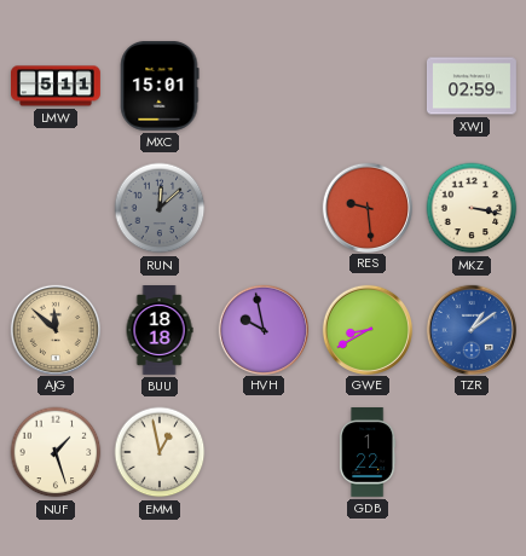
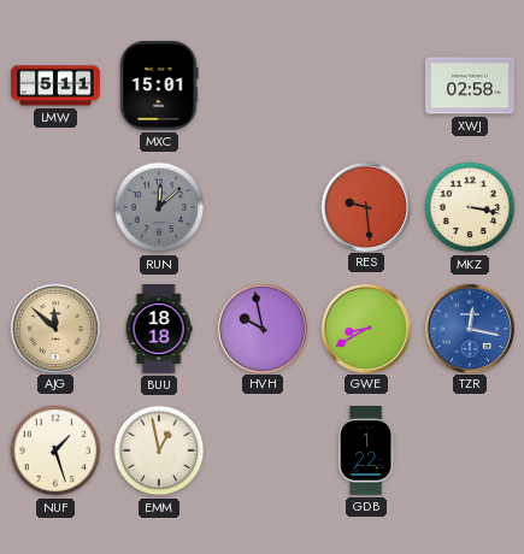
XWJ: 02:59 -> 02:58
TZR: 1:09 -> 12:17
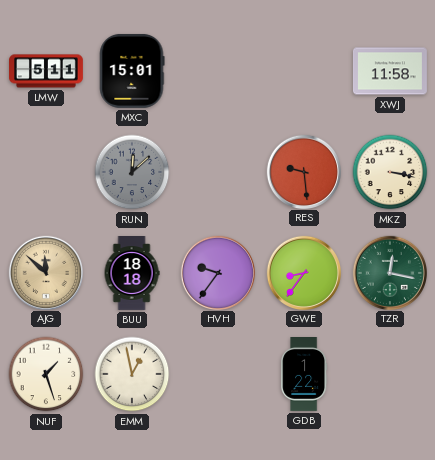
XWJ: 02:58 -> 11:58
HVH: 9:58 -> 9:36
GWE: 8:40 -> 8:36
TZR dial: blue -> green
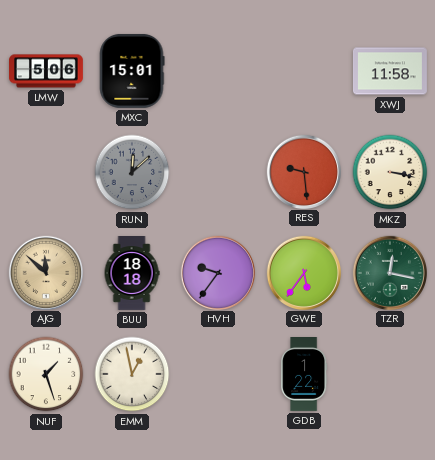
LMW: 5:11 -> 5:06
GWE: 8:36 -> 5:36
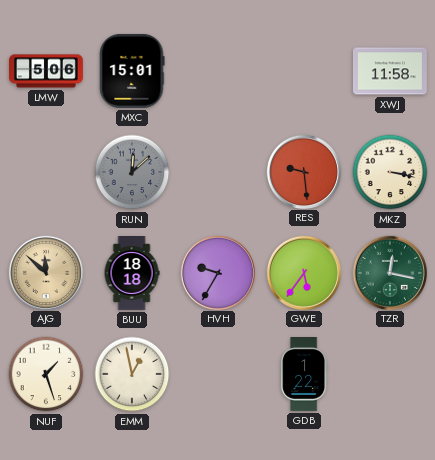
HVH: 9:36 -> 9:35
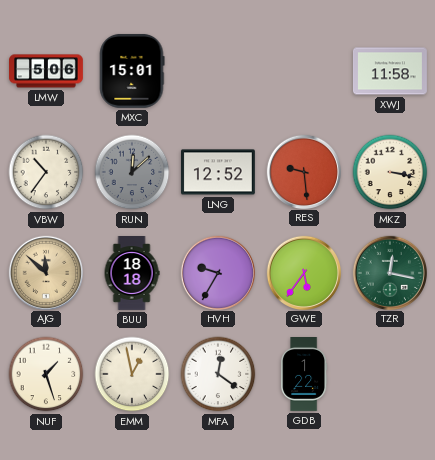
VBW: none -> 10:36
LNG: none -> 12:52
MFA: none -> 12:21
